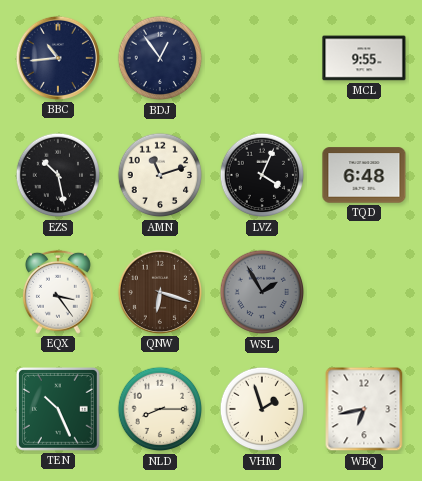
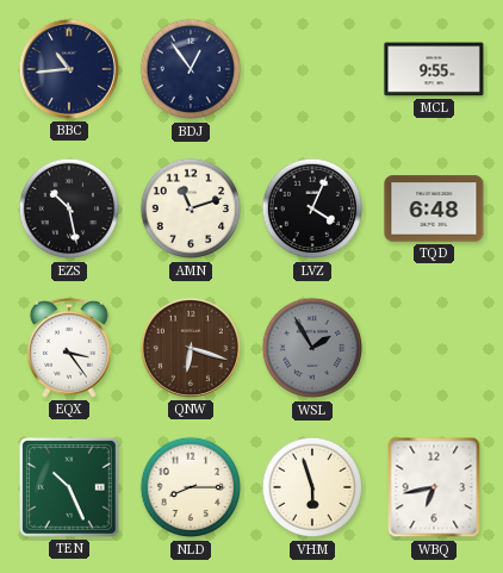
VHM: 1:57 -> 5:57
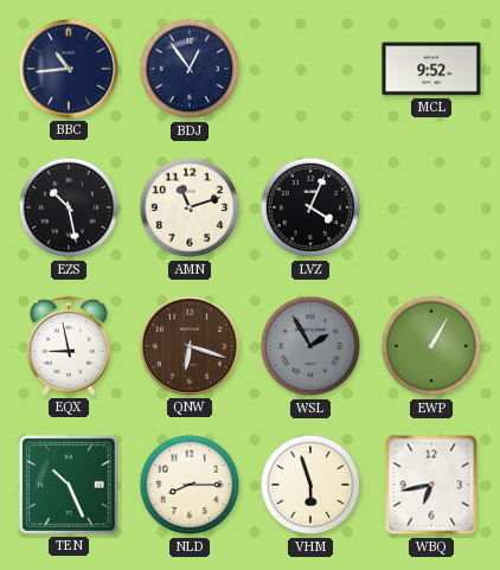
MCL: 9:55 -> 9:52
TQD: 6:48 -> none
EQX: 3:24 -> 8:58
EWP: none -> 1:05
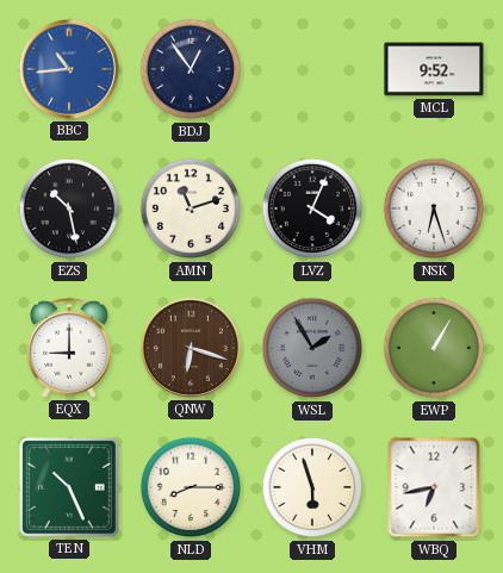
BBC dial: navy -> blue
NSK: none -> 6:27
EQX: 8:58 -> 9:00
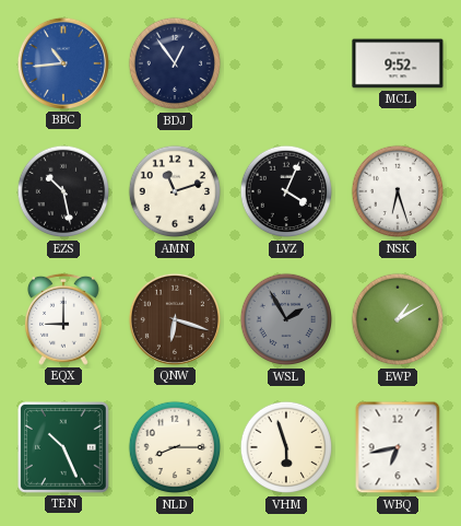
EWP: 1:05 -> 1:10
